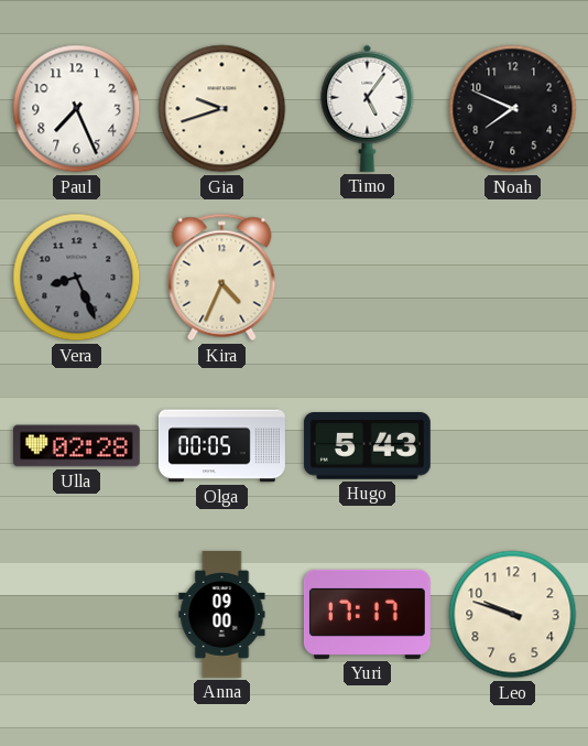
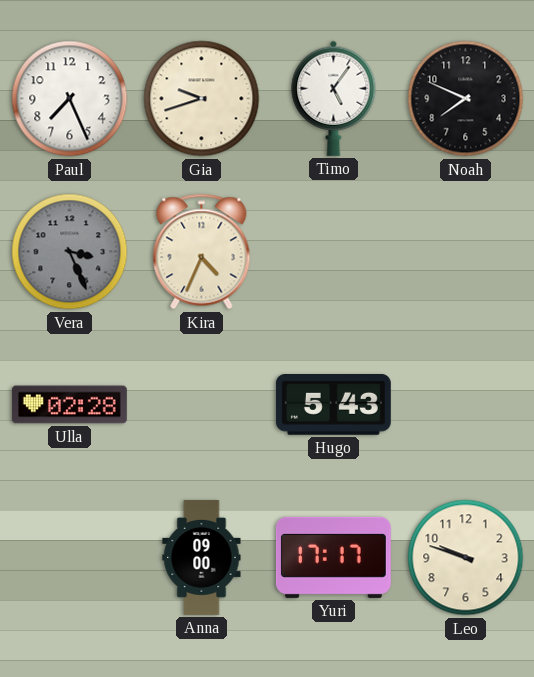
Vera: 8:26 -> 3:26
Olga: 00:05 -> none
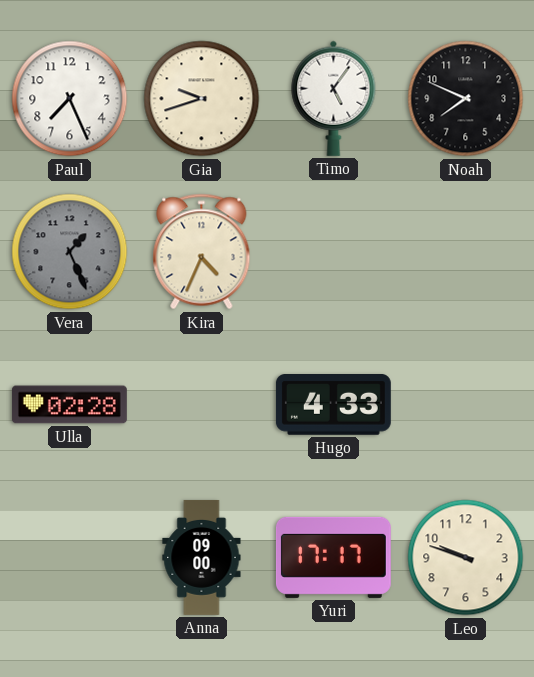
Vera: 3:26 -> 1:26
Hugo: 5:43 -> 4:33
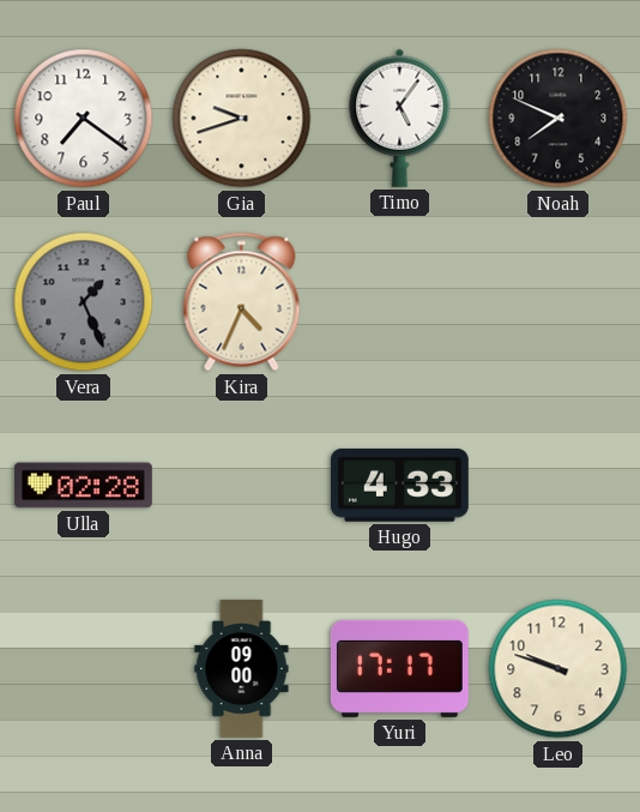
Paul: 7:26 -> 7:21
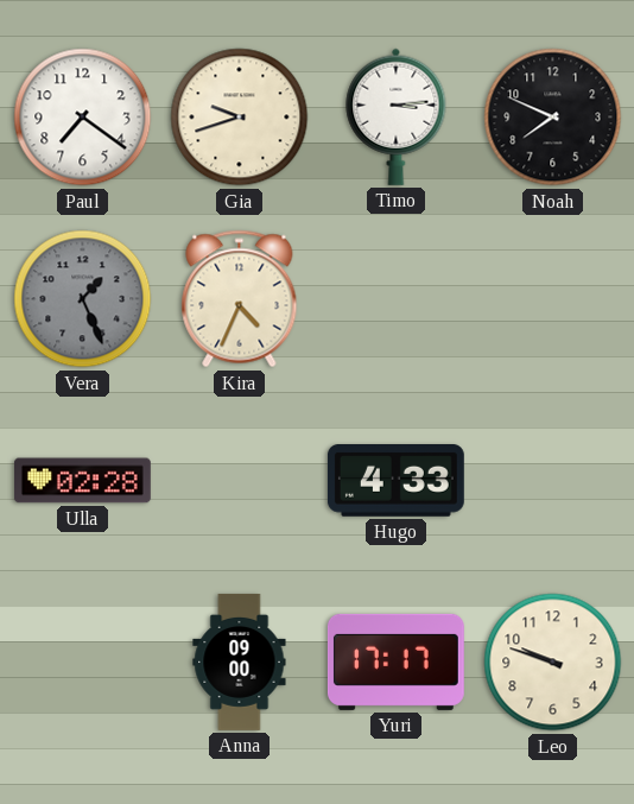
Timo: 5:06 -> 3:14
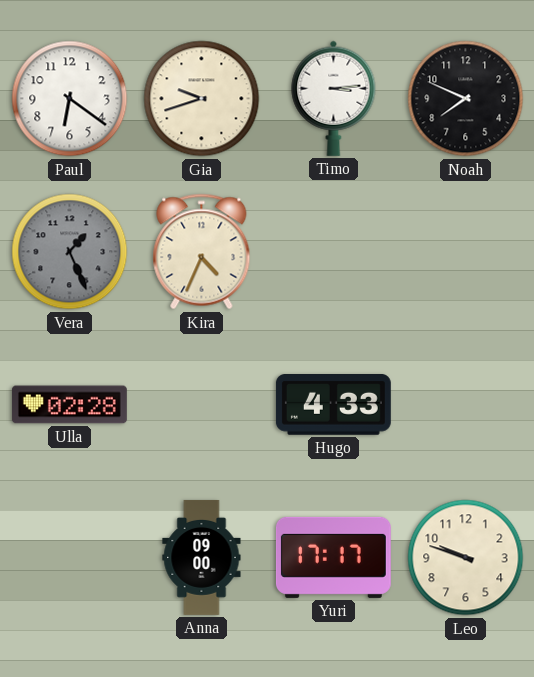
Paul: 7:21 -> 6:21
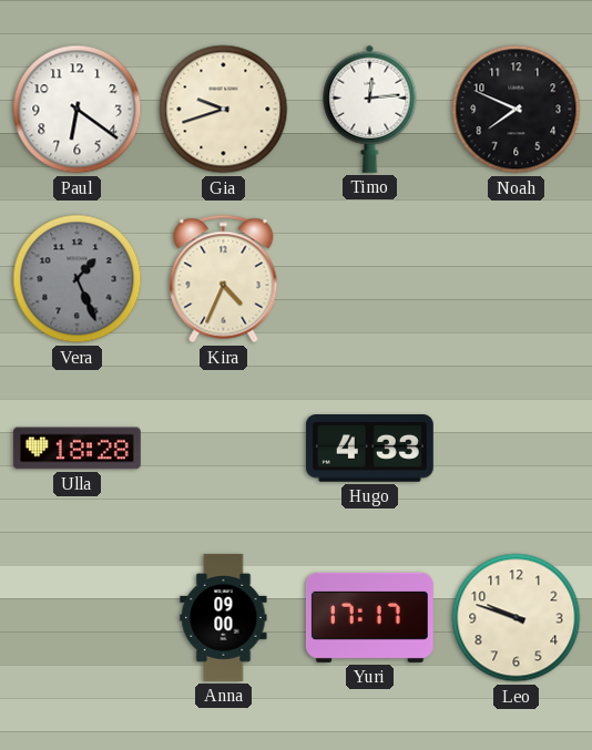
Timo: 3:14 -> 12:14
Ulla: 02:28 -> 18:28
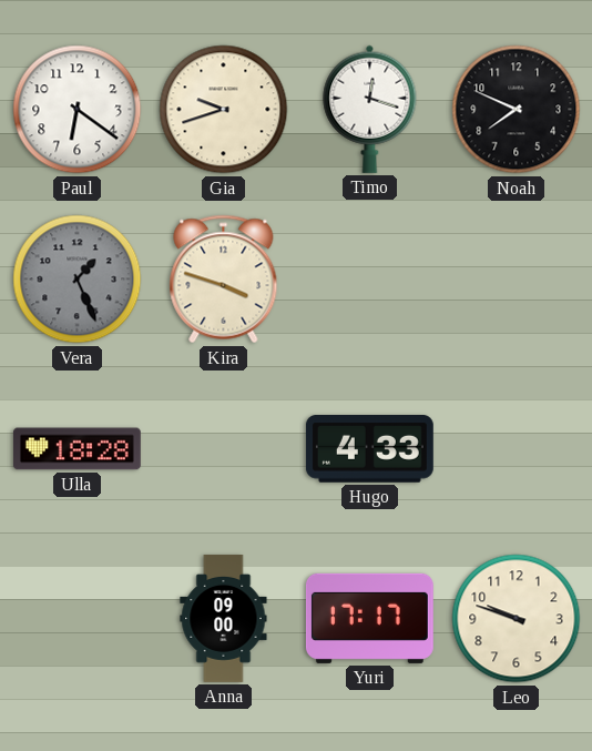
Timo: 12:14 -> 12:18
Kira: 4:34 -> 3:48
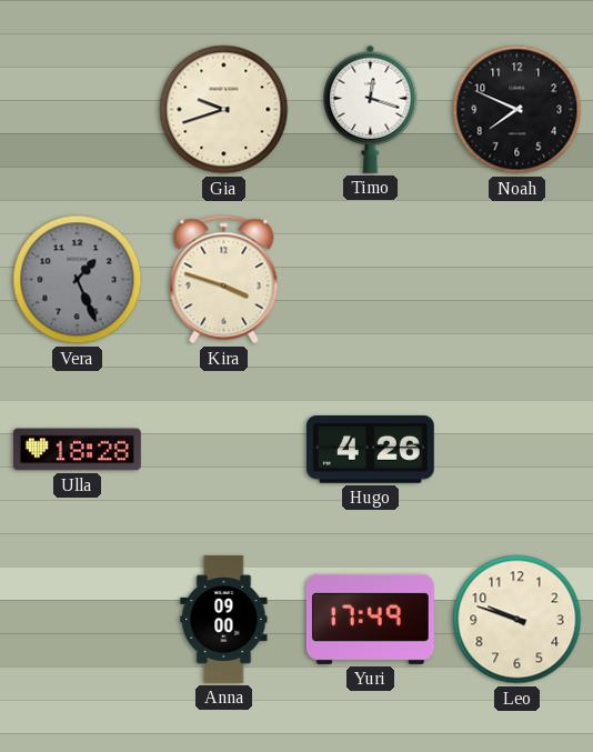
Paul: 6:21 -> none
Hugo: 4:33 -> 4:26
Yuri: 17:17 -> 17:49
